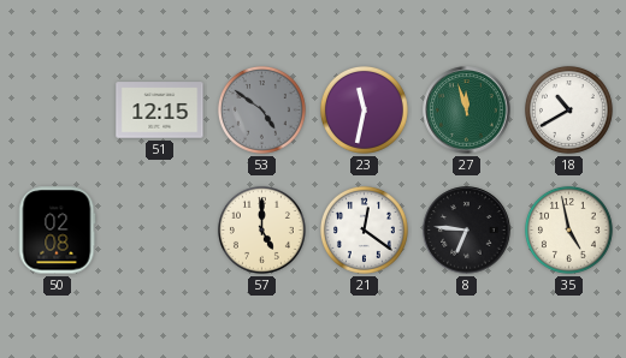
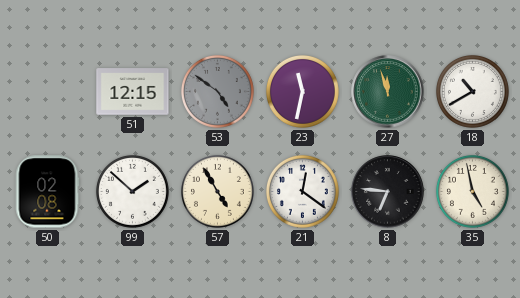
99: none -> 1:52
57: 5:00 -> 4:55
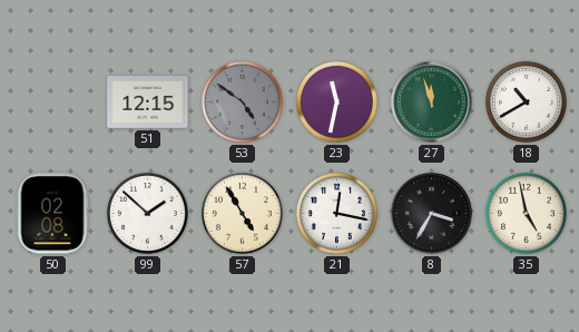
21: 12:21 -> 12:17
8: 6:46 -> 3:35
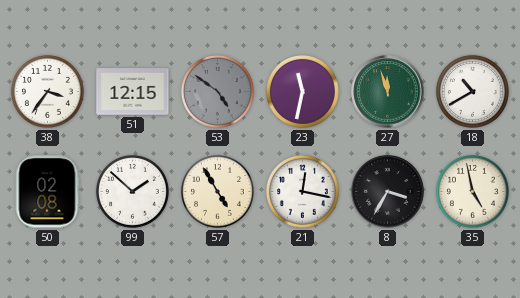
38: none -> 3:36
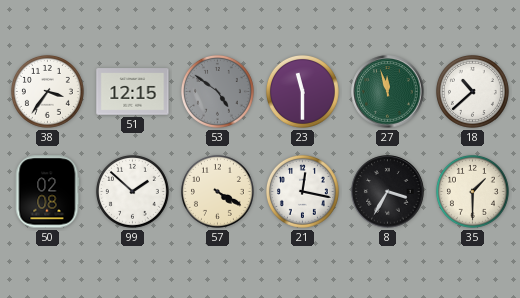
23: 11:32 -> 11:30
18: 10:40 -> 10:38
57: 4:55 -> 4:20
35: 4:58 -> 1:30
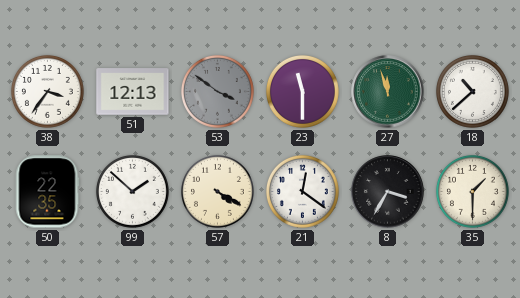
51: 12:15 -> 12:13
53: 4:51 -> 3:51
50: 02:08 -> 22:35
21: 12:17 -> 12:21
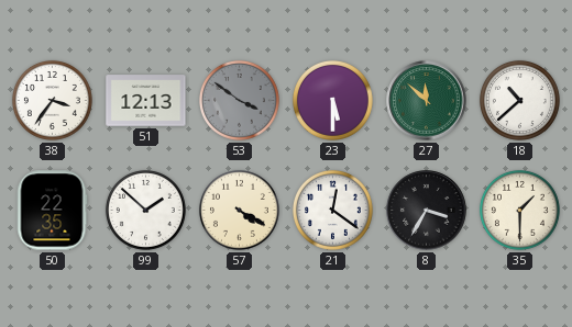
23: 11:30 -> 5:30
27: 11:57 -> 11:52
